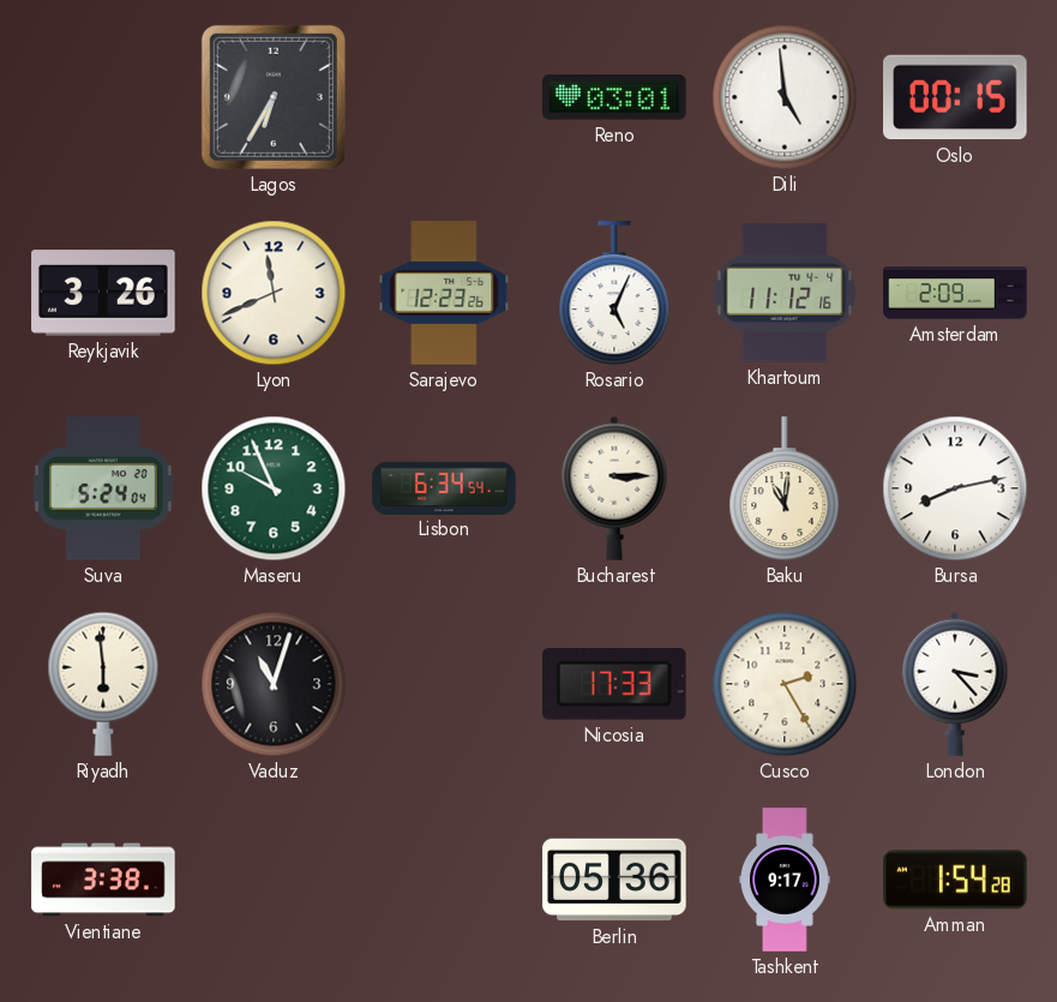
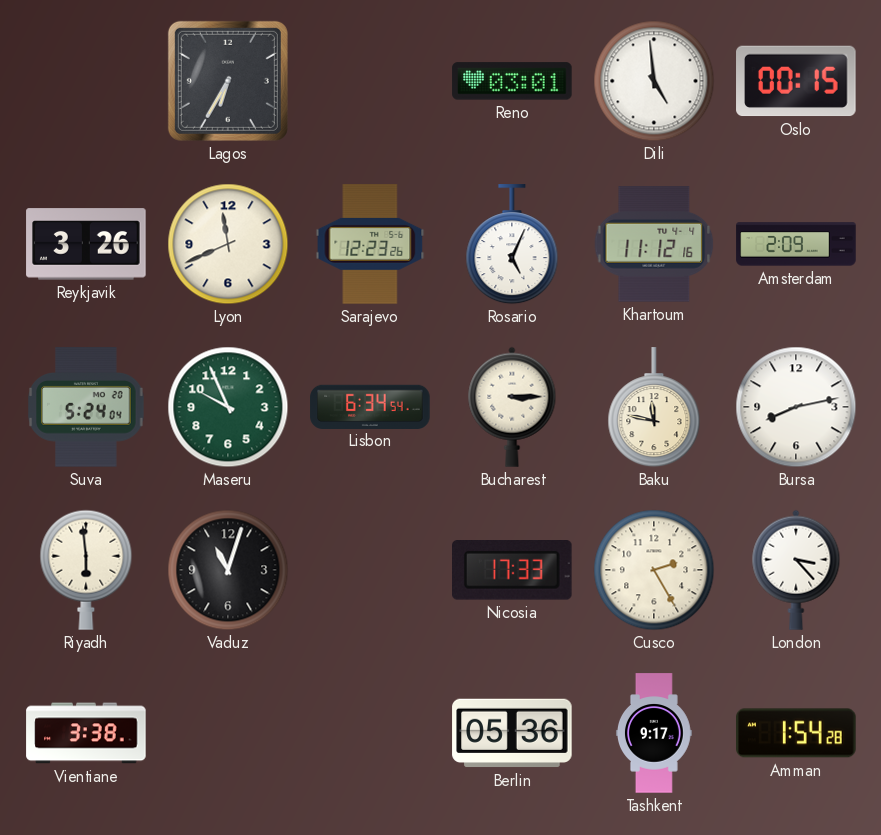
Baku: 11:01 -> 11:47
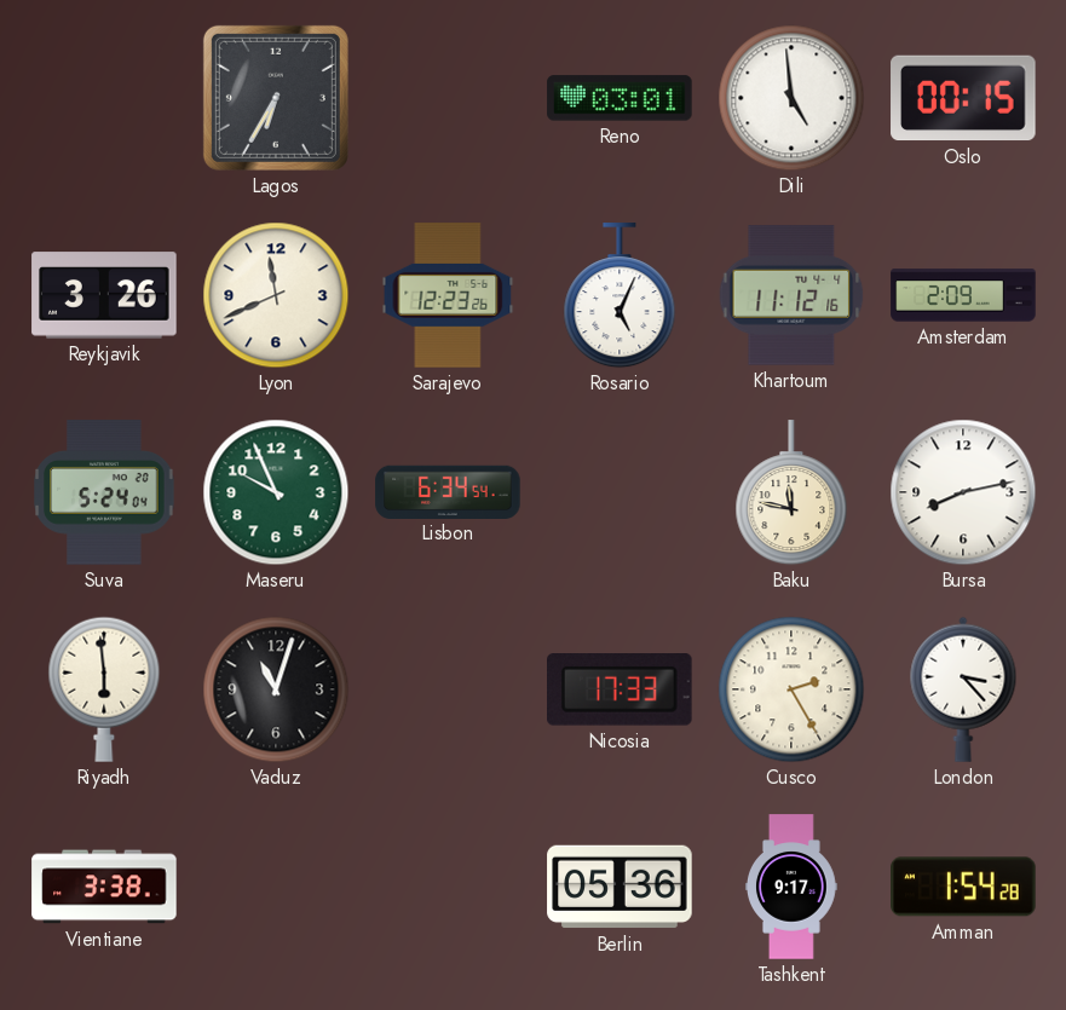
Bucharest: 3:15 -> none
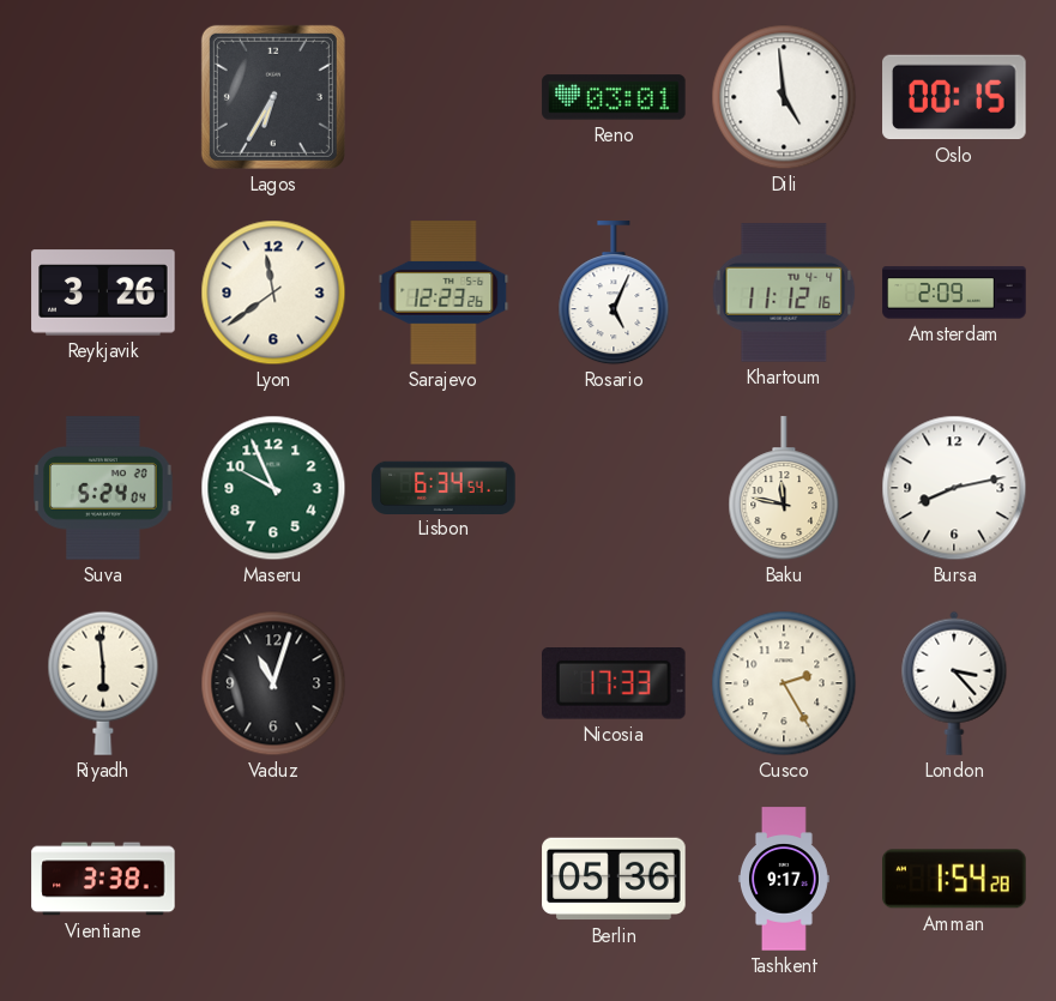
Lyon: 11:41 -> 11:39
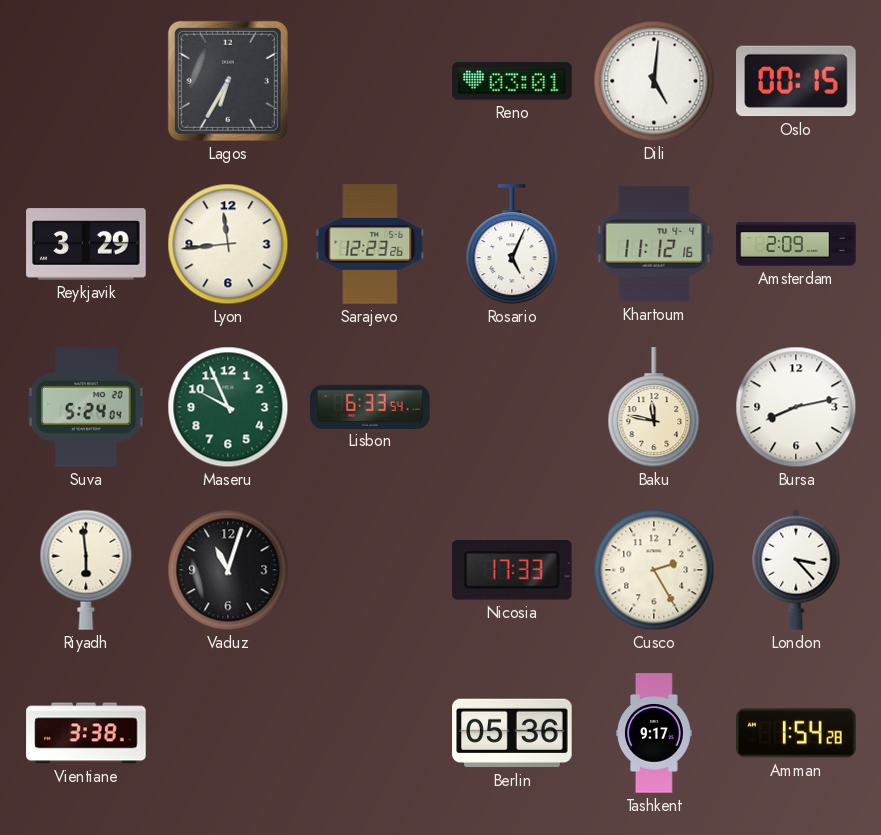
Dili: 4:59 -> 5:01
Reykjavik: 3:26 -> 3:29
Lyon: 11:39 -> 11:44
Lisbon: 6:34 -> 6:33
